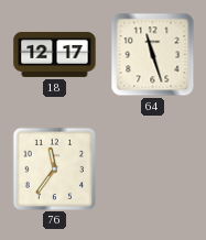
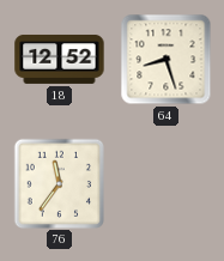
18: 12:17 -> 12:52
64: 11:27 -> 8:27
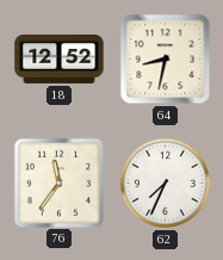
64: 8:27 -> 8:32
62: none -> 7:34
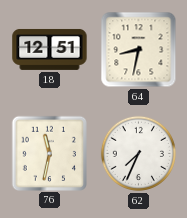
18: 12:52 -> 12:51
76: 11:36 -> 11:32
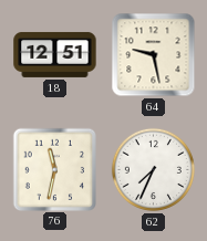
64: 8:32 -> 9:28
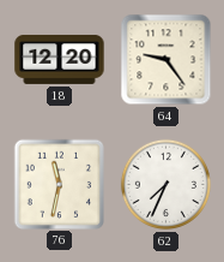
18: 12:51 -> 12:20
64: 9:28 -> 9:24
